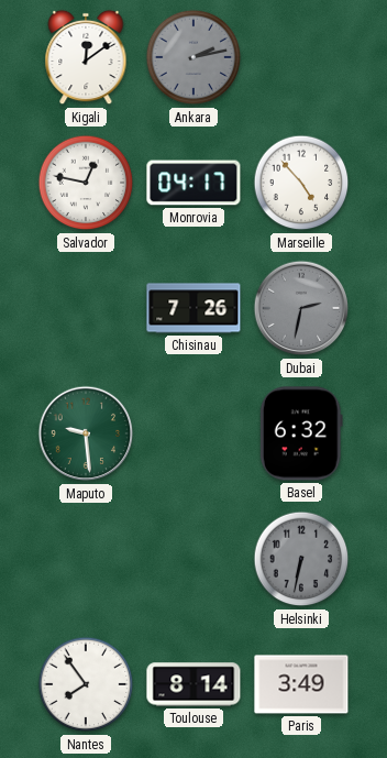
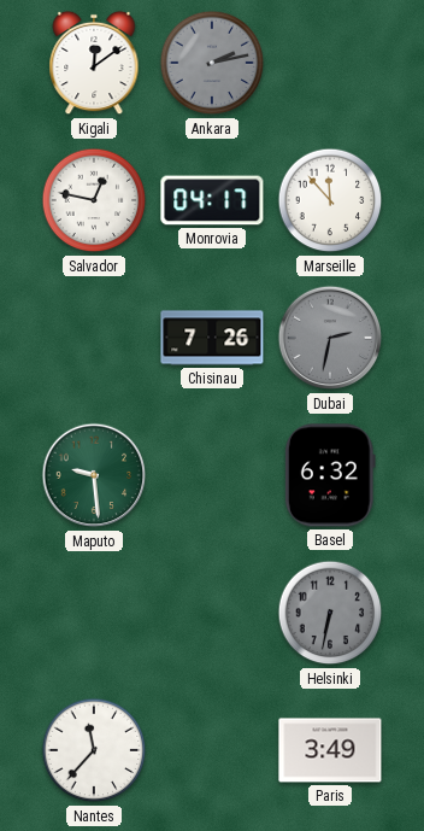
Marseille: 4:53 -> 11:53
Nantes: 7:54 -> 11:37
Toulouse: 8:14 -> none
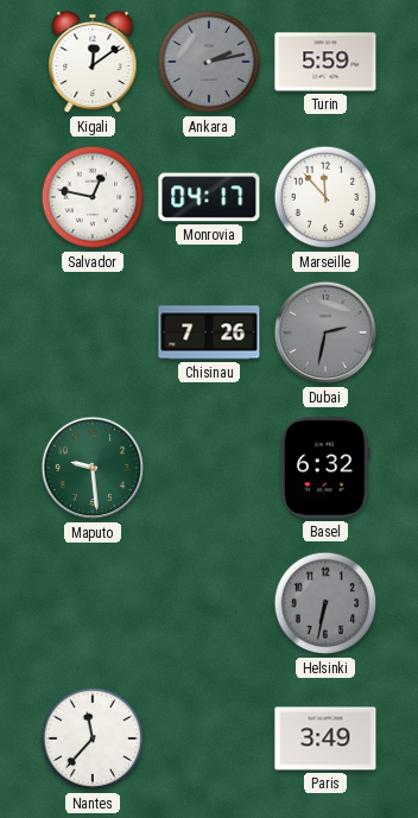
Turin: none -> 5:59
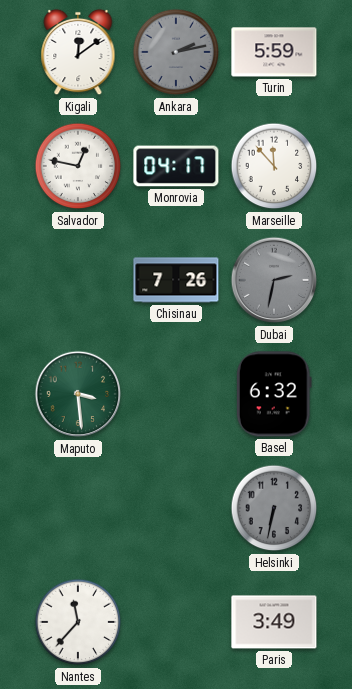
Maputo: 9:29 -> 3:29
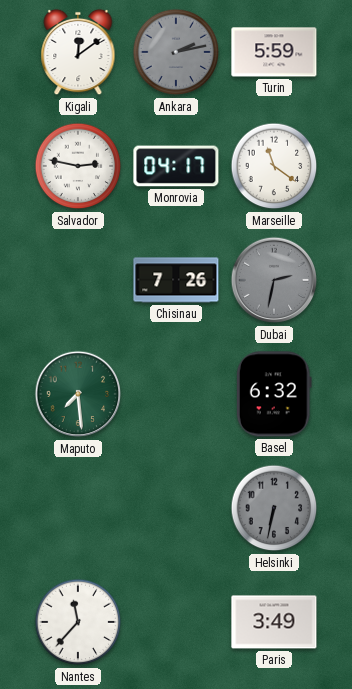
Salvador: 12:47 -> 2:47
Marseille: 11:53 -> 11:21
Maputo: 3:29 -> 7:29
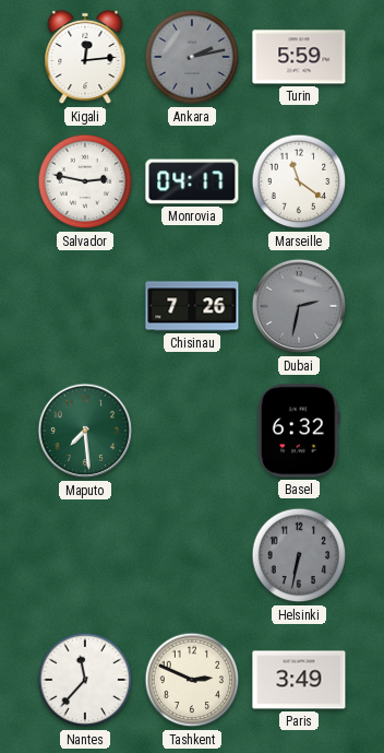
Kigali: 12:09 -> 12:14
Tashkent: none -> 2:49
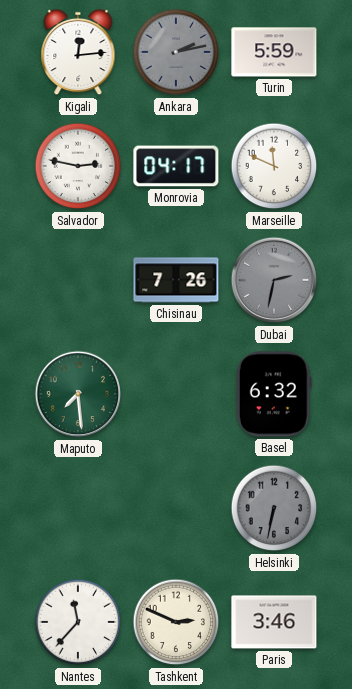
Marseille: 11:21 -> 11:49
Paris: 3:49 -> 3:46
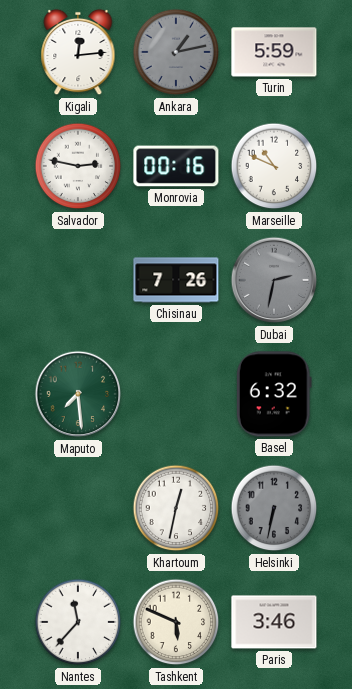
Ankara: 2:13 -> 1:13
Monrovia: 04:17 -> 00:16
Marseille: 11:49 -> 10:49
Khartoum: none -> 12:32
Tashkent: 2:49 -> 5:49
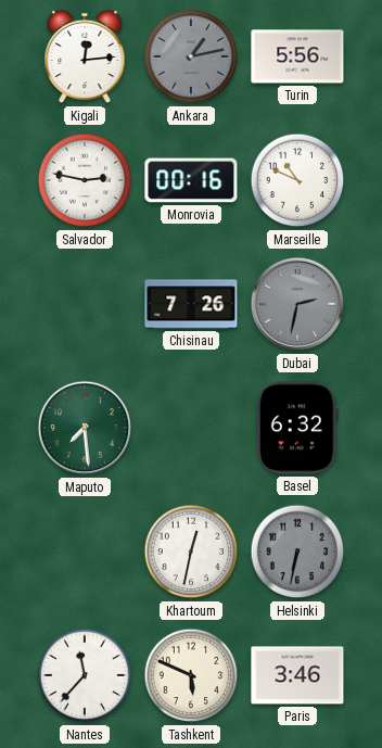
Turin: 5:59 -> 5:56
